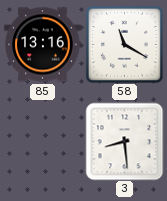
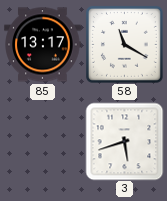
85: 13:16 -> 13:17
3: 8:29 -> 5:42
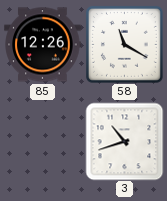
85: 13:17 -> 12:26
3: 5:42 -> 10:42
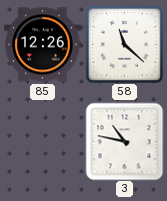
58: 11:20 -> 11:22
3: 10:42 -> 10:47
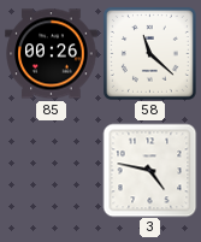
85: 12:26 -> 00:26
3: 10:47 -> 4:47
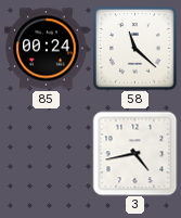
85: 00:26 -> 00:24
3: 4:47 -> 4:43
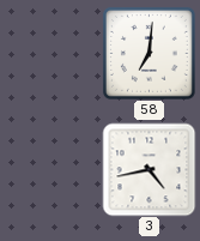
85: 00:24 -> none
58: 11:22 -> 7:01
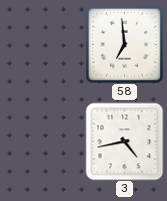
58: 7:01 -> 6:59
